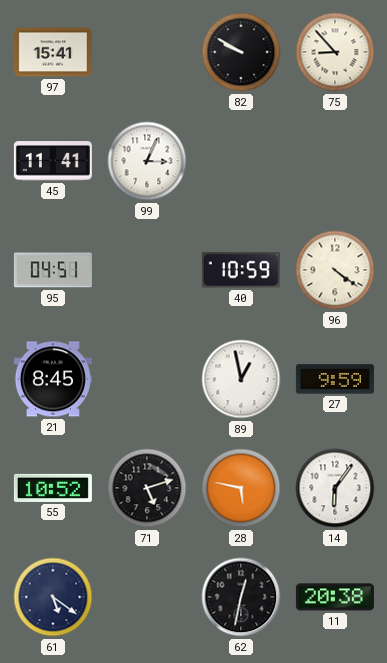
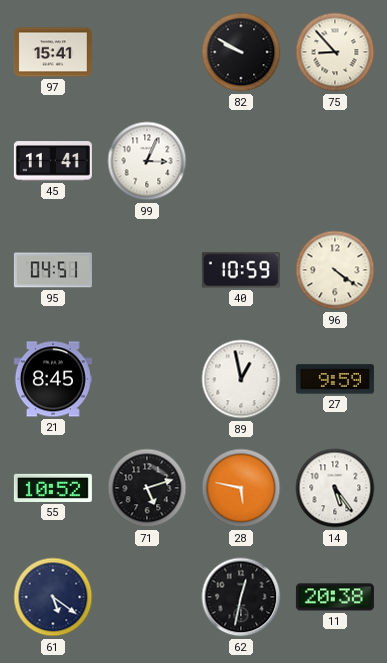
14: 6:06 -> 5:24
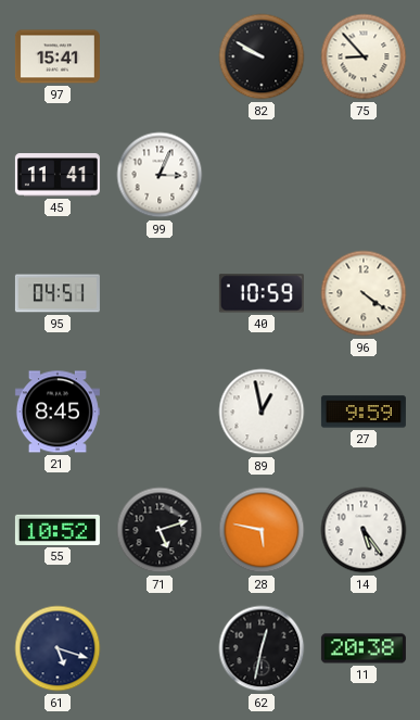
61: 5:21 -> 5:18
